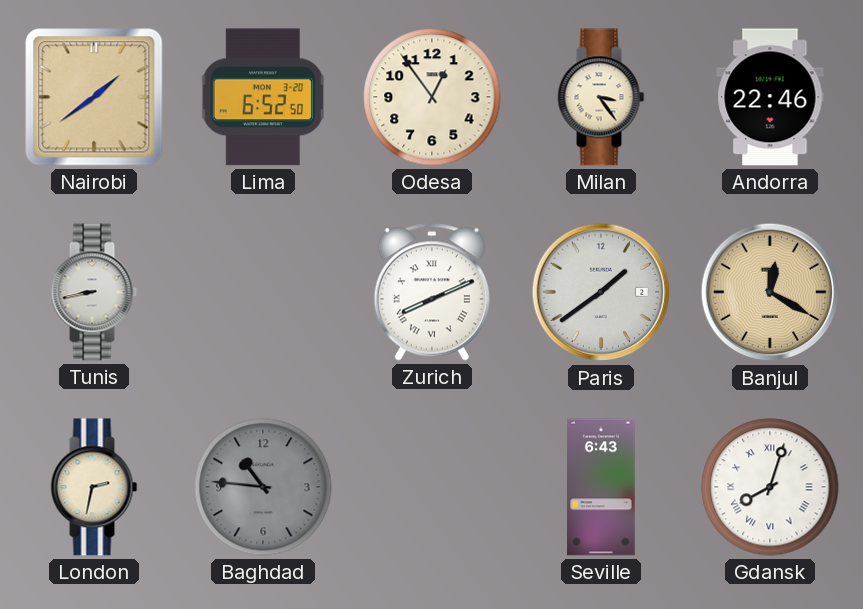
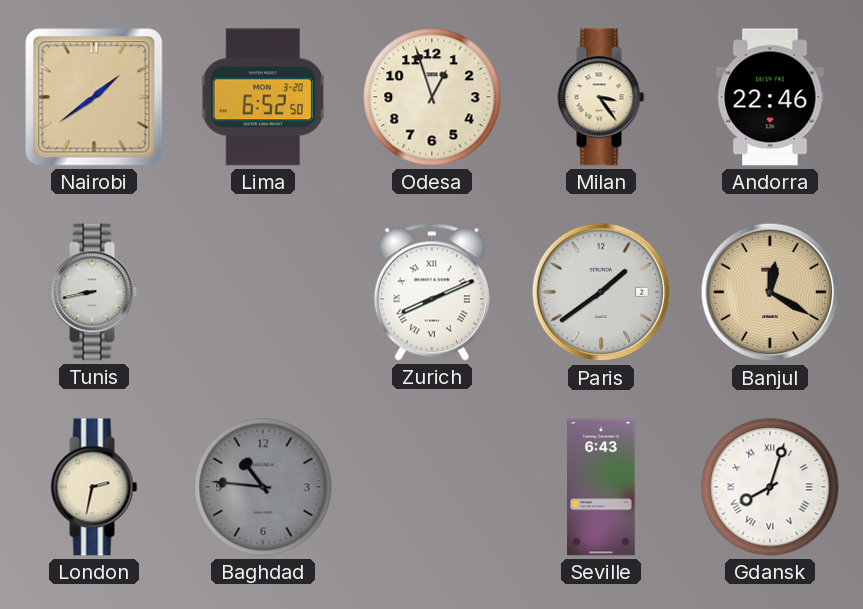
Odesa: 12:54 -> 12:57
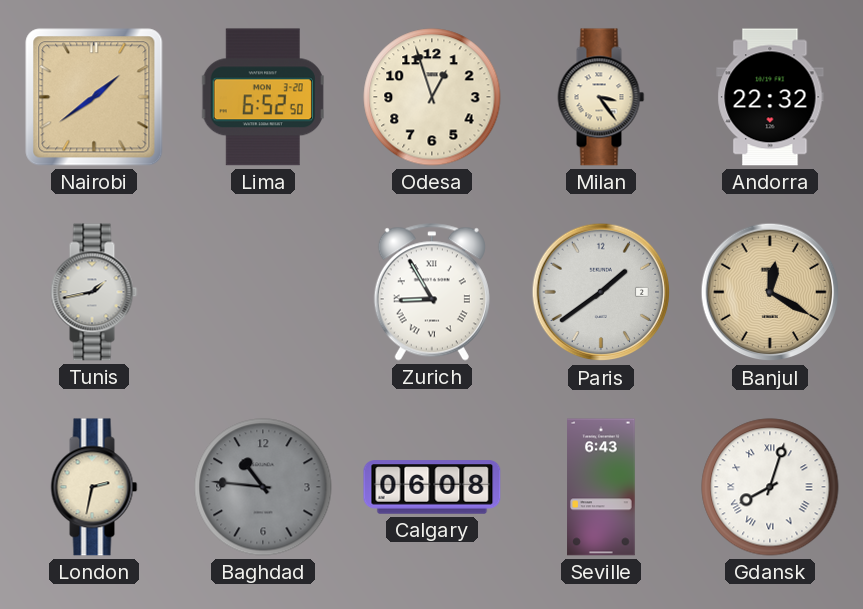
Andorra: 22:46 -> 22:32
Tunis: 8:43 -> 1:43
Zurich: 8:11 -> 8:55
Calgary: none -> 06:08
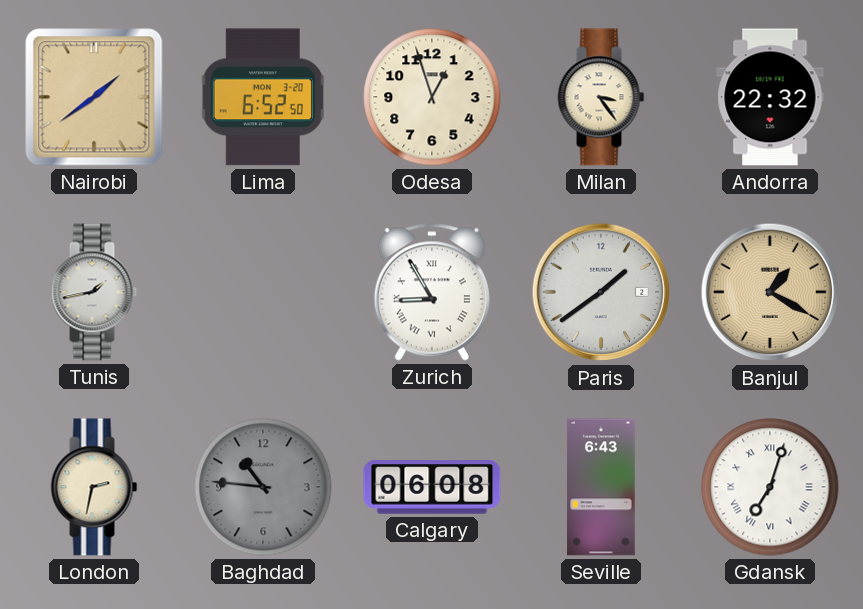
Banjul: 12:20 -> 1:20
Gdansk: 8:03 -> 7:03
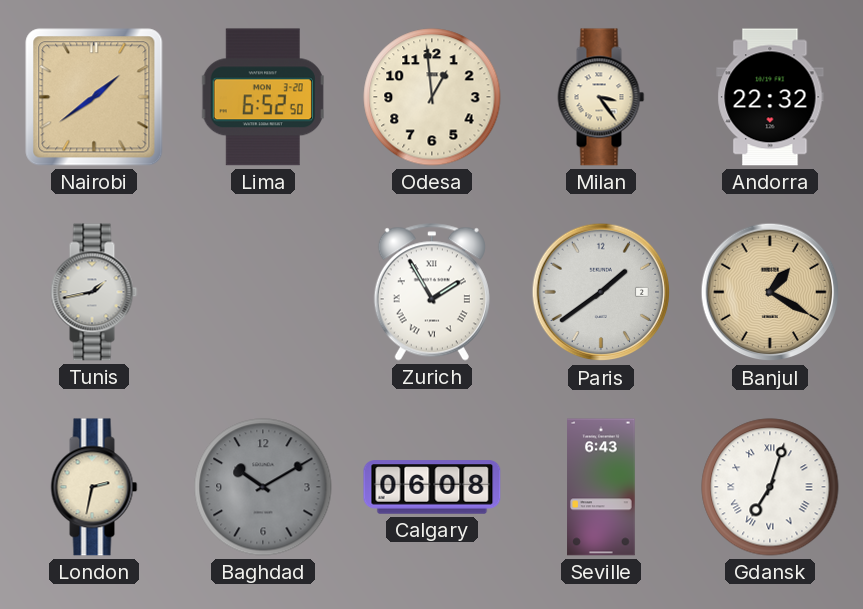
Odesa: 12:57 -> 12:59
Zurich: 8:55 -> 1:55
Baghdad: 10:46 -> 10:10
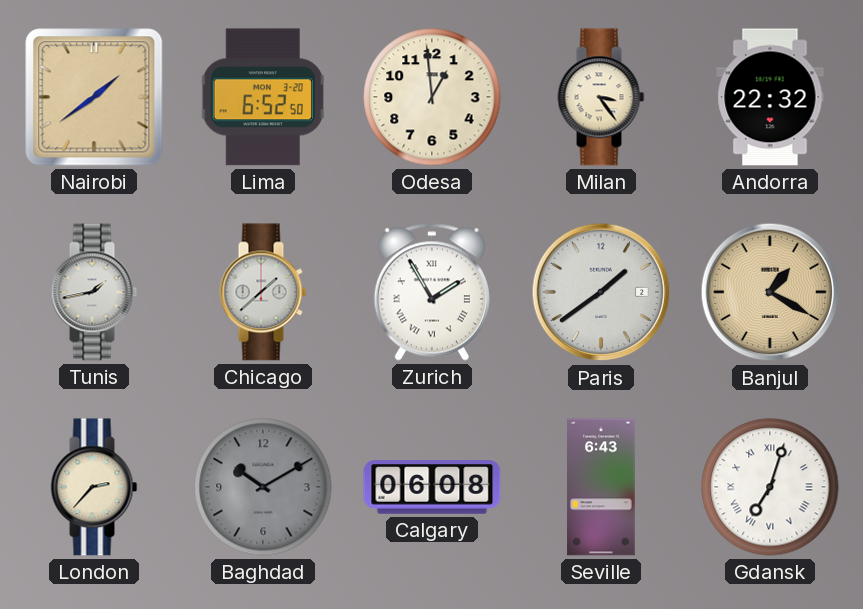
Chicago: none -> 1:38
London: 2:32 -> 2:37
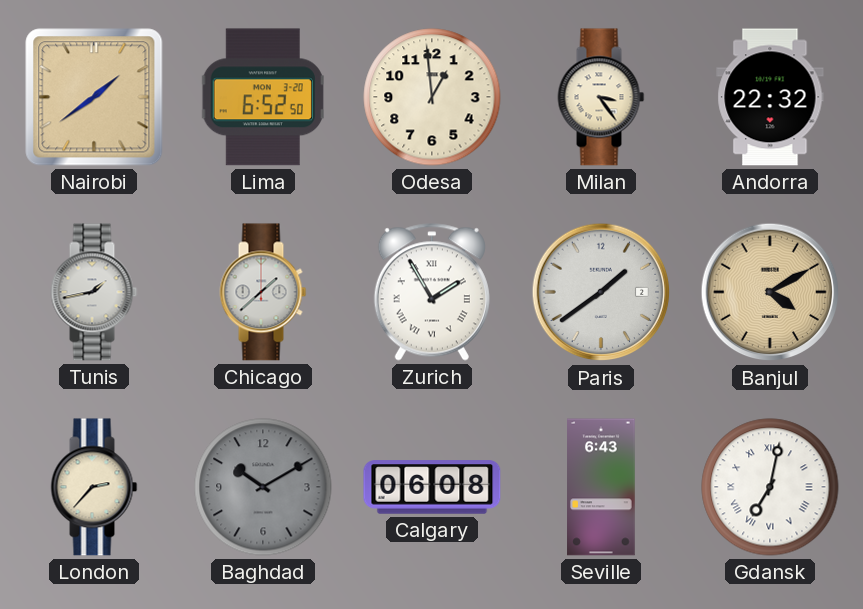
Banjul: 1:20 -> 4:10
Gdansk: 7:03 -> 7:02
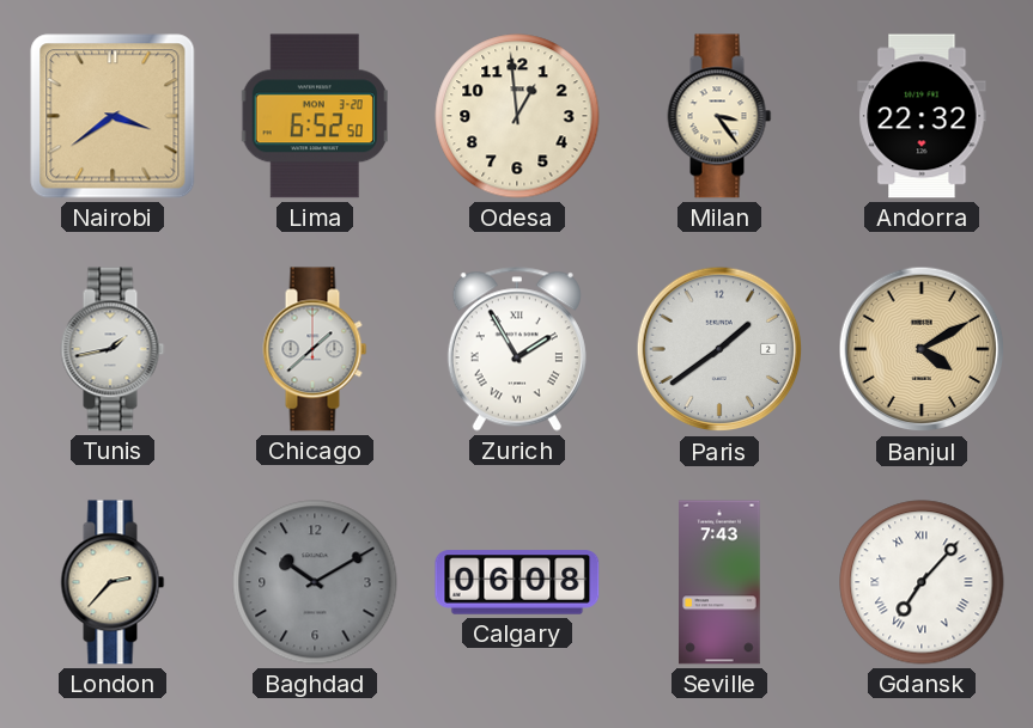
Nairobi: 1:39 -> 3:39
Seville: 6:43 -> 7:43
Gdansk: 7:02 -> 7:07
